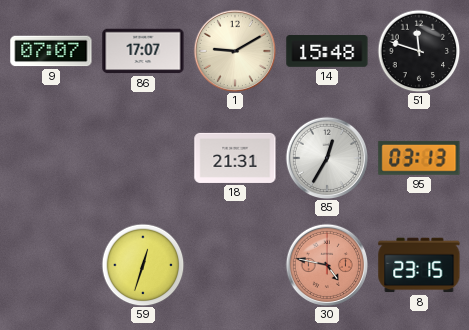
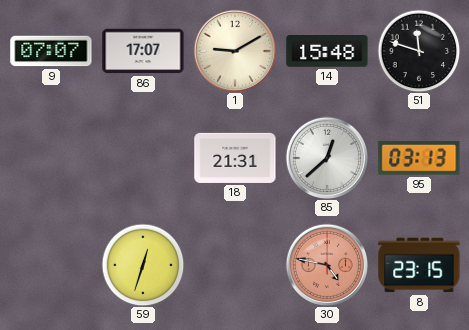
85: 12:35 -> 12:38
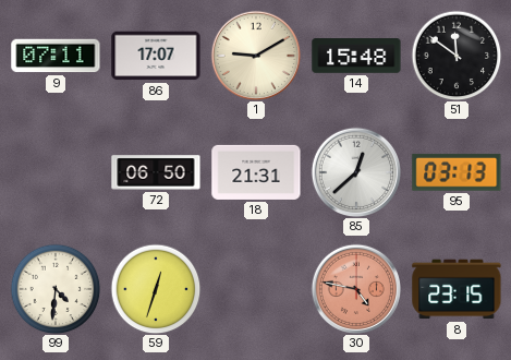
9: 07:07 -> 07:11
51: 11:48 -> 11:51
72: none -> 06:50
99: none -> 4:31
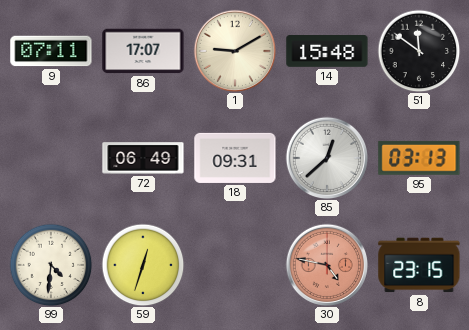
72: 06:50 -> 06:49
18: 21:31 -> 09:31
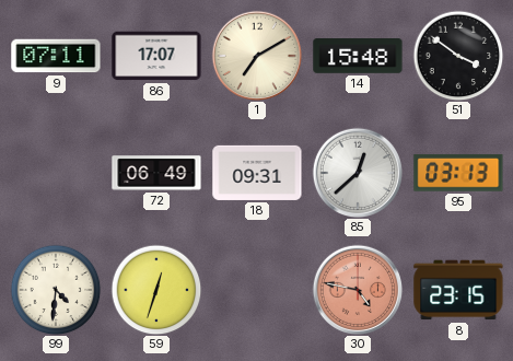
1: 9:10 -> 7:10
51: 11:51 -> 3:51
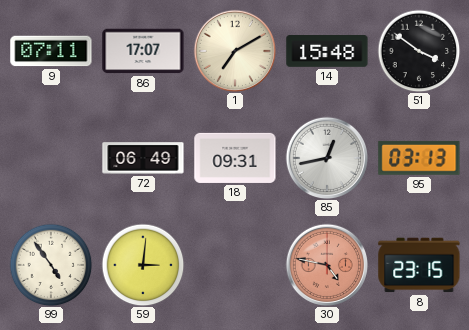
85: 12:38 -> 12:43
99: 4:31 -> 4:54
59: 12:33 -> 3:01
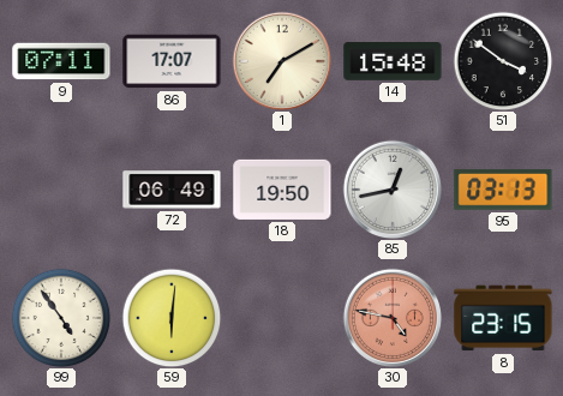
18: 09:31 -> 19:50
59: 3:01 -> 6:01
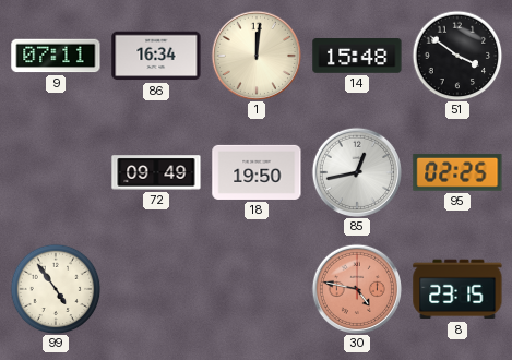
86: 17:07 -> 16:34
1: 7:10 -> 12:01
72: 06:49 -> 09:49
95: 03:13 -> 02:25
59: 6:01 -> none
